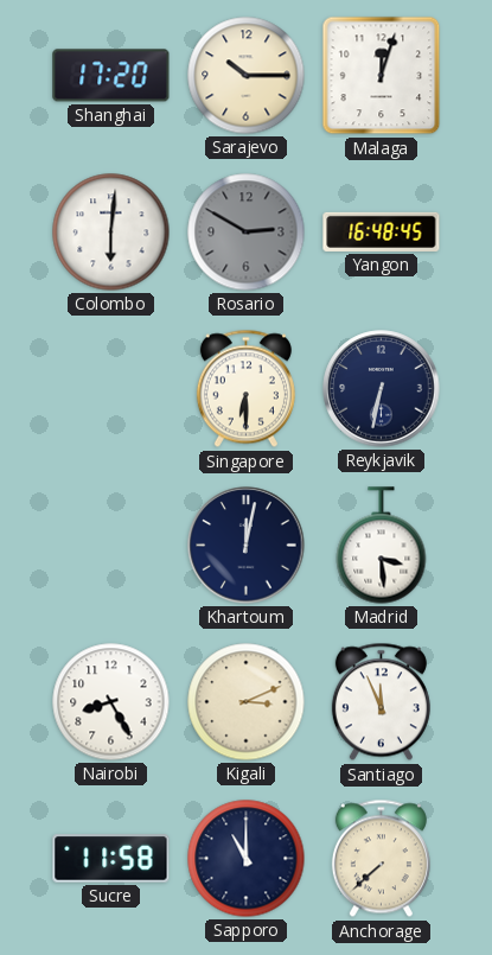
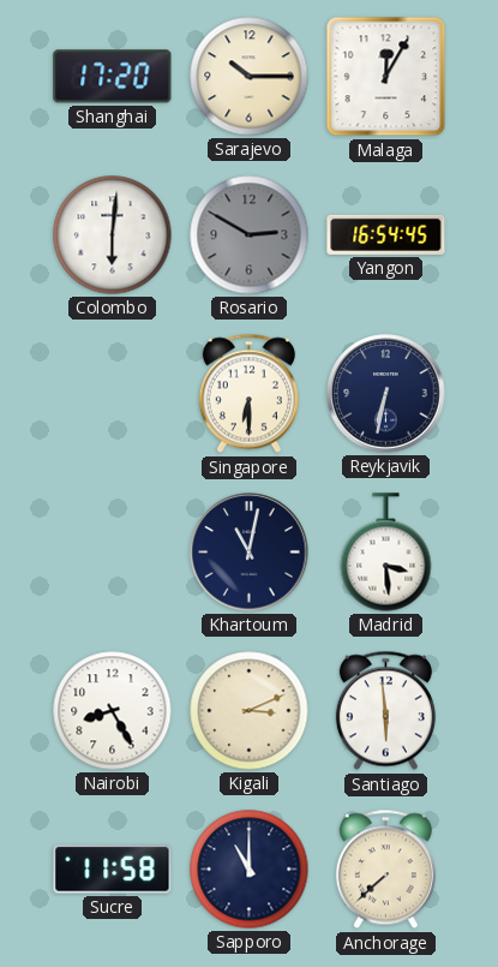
Malaga: 12:03 -> 12:05
Yangon: 16:48 -> 16:54
Khartoum: 12:02 -> 11:02
Santiago: 11:56 -> 5:59
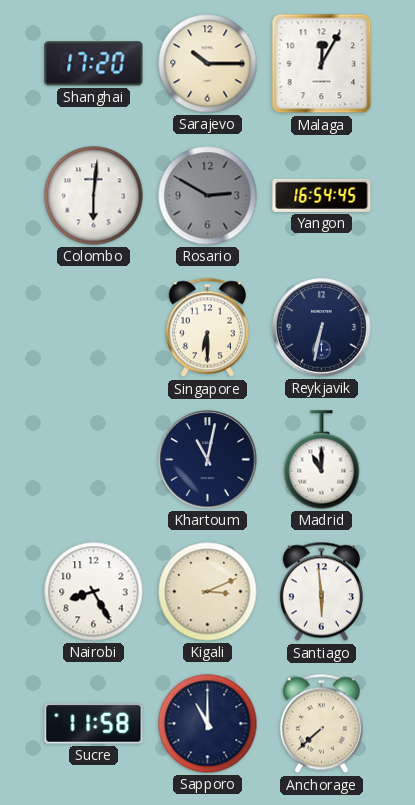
Madrid: 3:29 -> 11:00
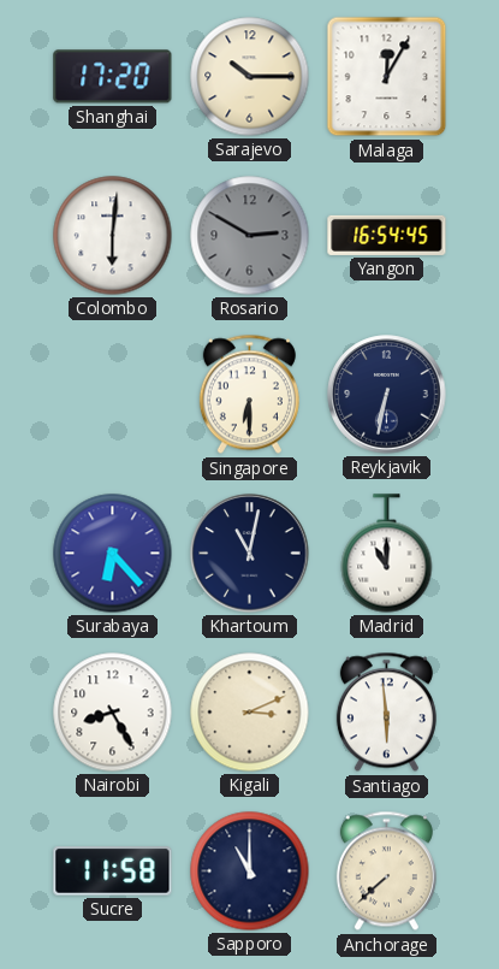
Surabaya: none -> 6:23
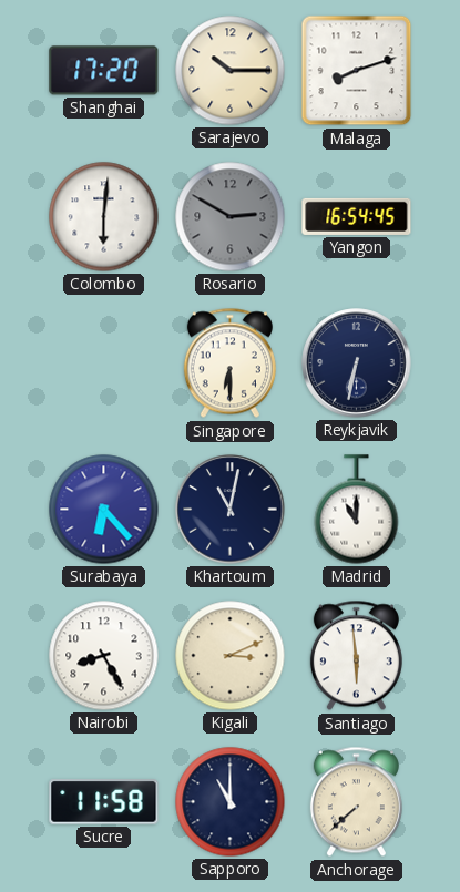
Malaga: 12:05 -> 8:12
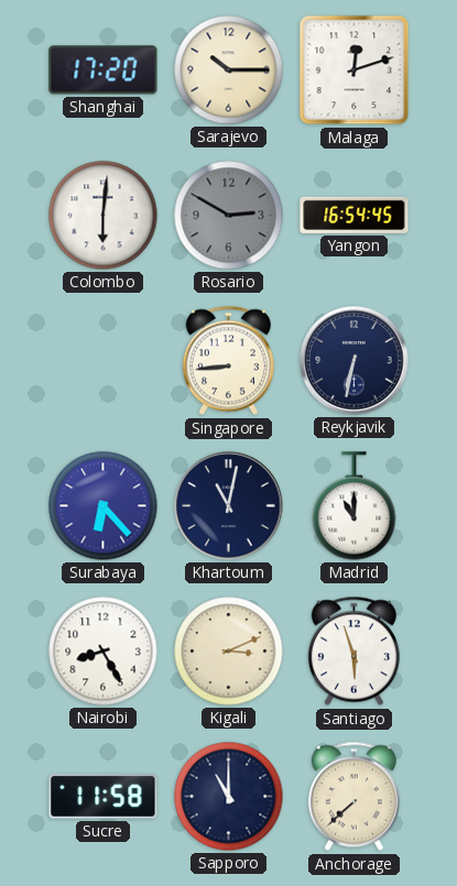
Malaga: 8:12 -> 12:12
Singapore: 6:30 -> 8:44
Santiago: 5:59 -> 5:57
